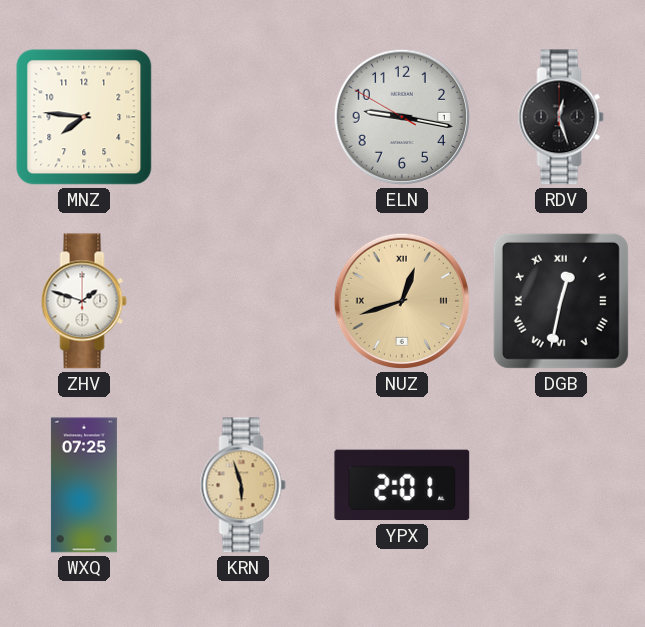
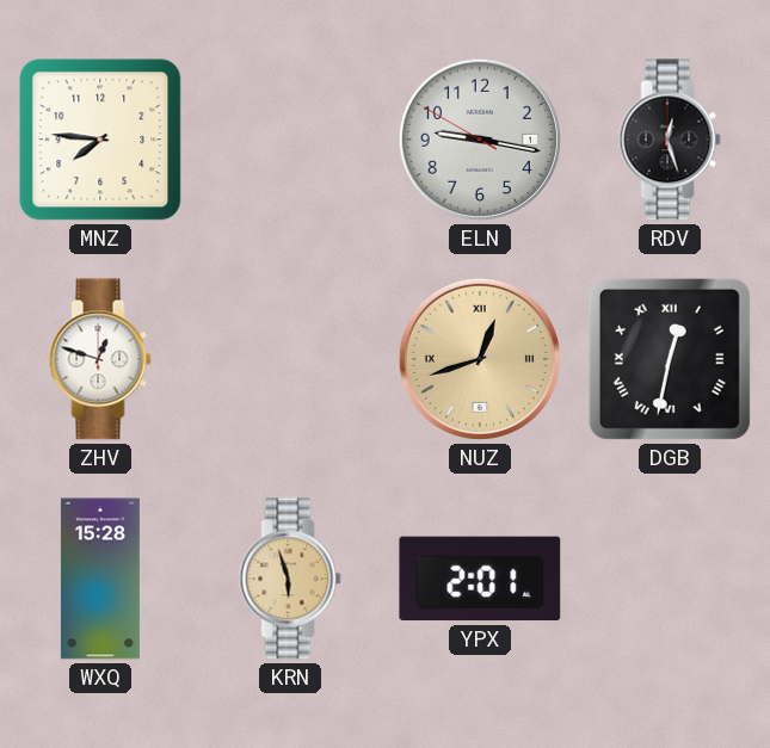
ZHV: 1:48 -> 12:48
WXQ: 07:25 -> 15:28
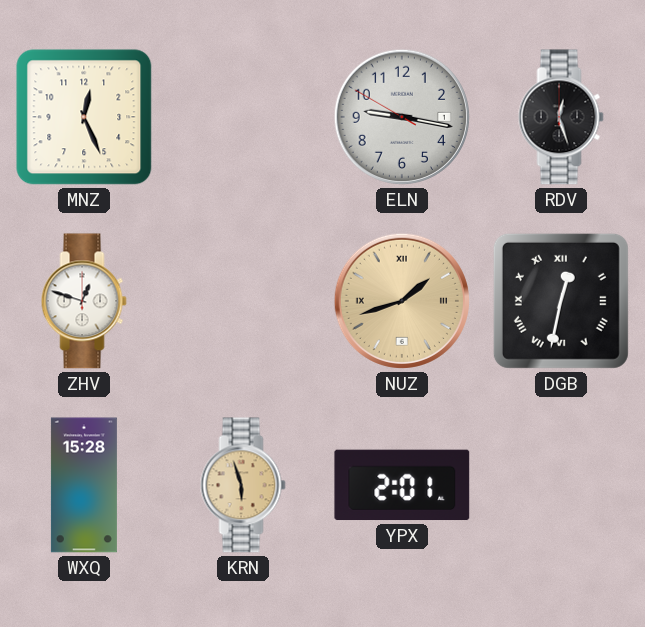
MNZ: 7:46 -> 12:26
NUZ: 12:42 -> 1:42
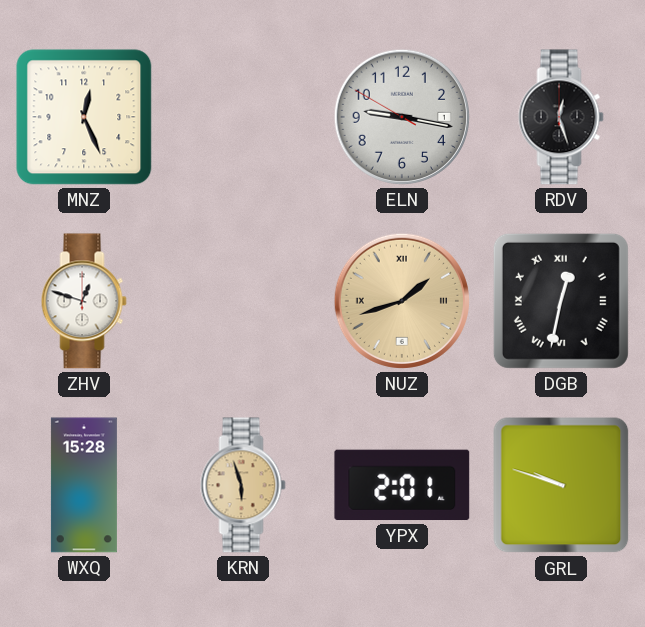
GRL: none -> 9:48
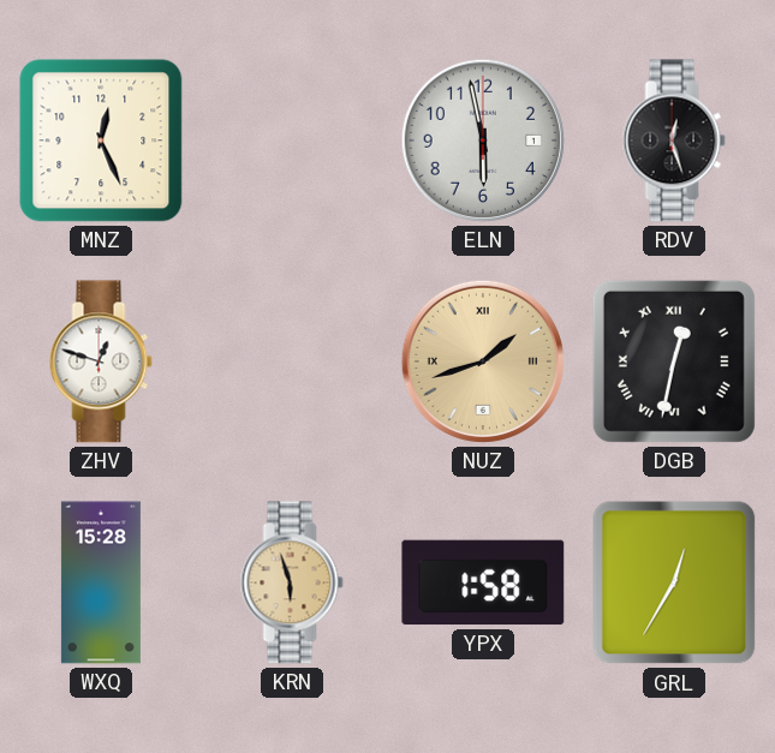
ELN: 9:16 -> 5:58
YPX: 2:01 -> 1:58
GRL: 9:48 -> 12:35
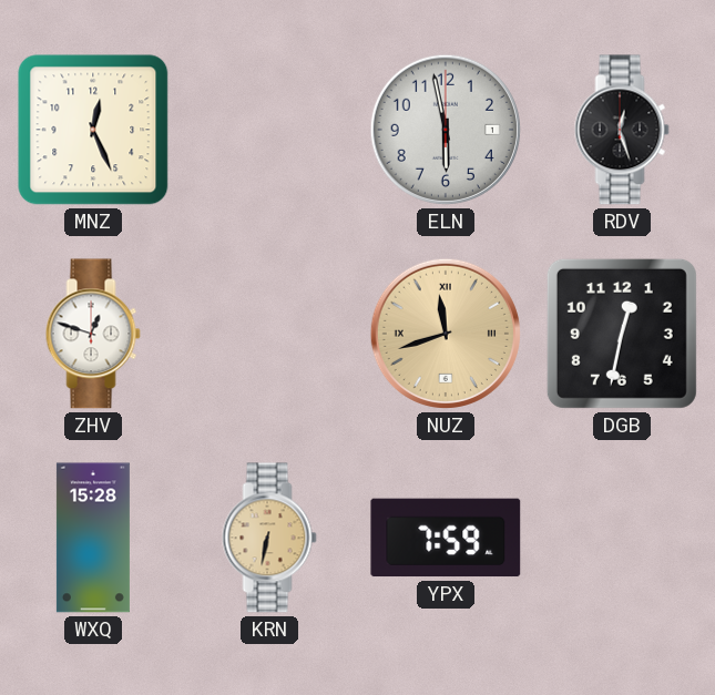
NUZ: 1:42 -> 11:42
DGB numerals: Roman -> Arabic
KRN: 5:57 -> 6:32
YPX: 1:58 -> 7:59
GRL: 12:35 -> none
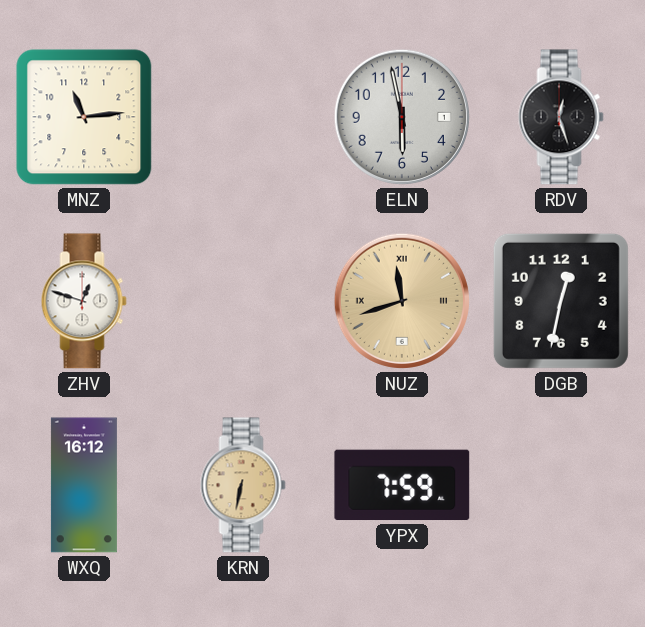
MNZ: 12:26 -> 11:14
WXQ: 15:28 -> 16:12
